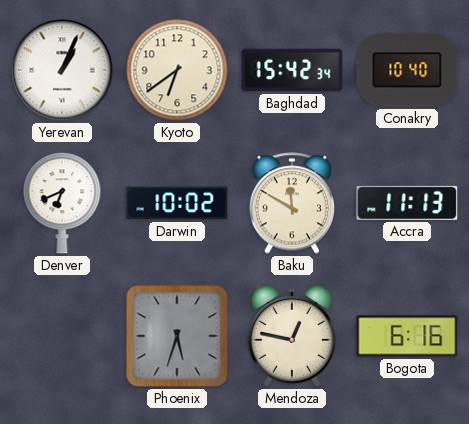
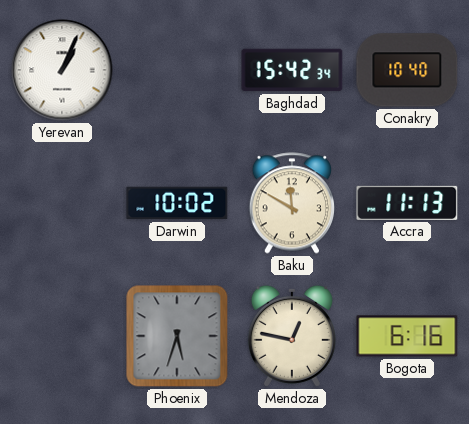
Kyoto: 6:39 -> none
Denver: 6:41 -> none
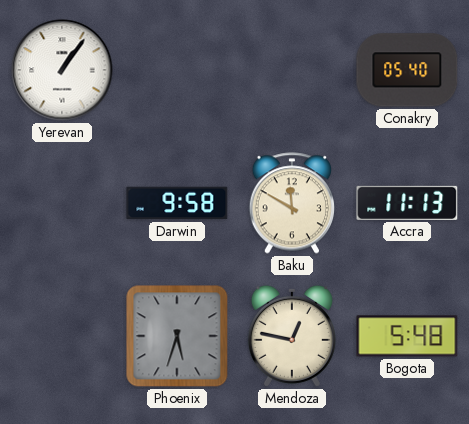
Yerevan: 1:04 -> 1:06
Baghdad: 15:42 -> none
Conakry: 10:40 -> 05:40
Darwin: 10:02 -> 9:58
Bogota: 6:16 -> 5:48
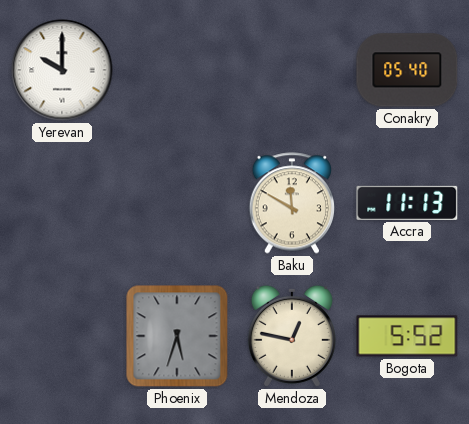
Yerevan: 1:06 -> 10:00
Darwin: 9:58 -> none
Bogota: 5:48 -> 5:52
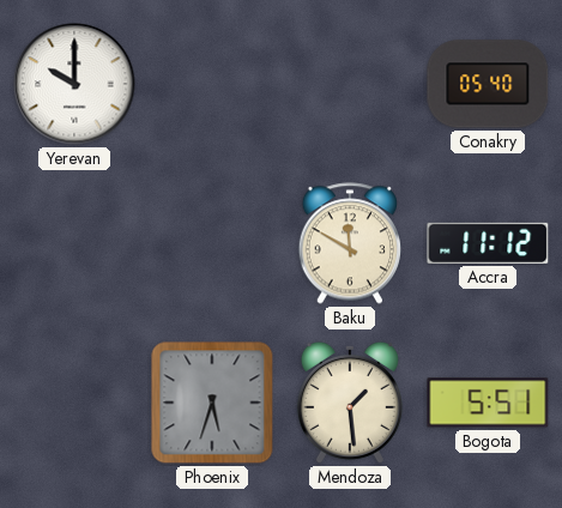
Accra: 11:13 -> 11:12
Mendoza: 12:47 -> 1:29
Bogota: 5:52 -> 5:51
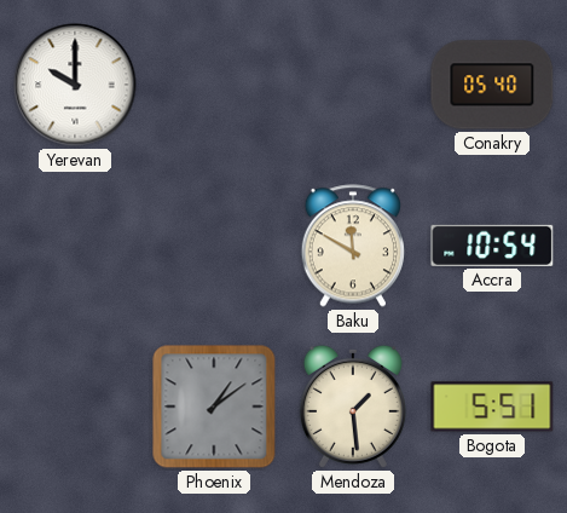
Accra: 11:12 -> 10:54
Phoenix: 5:33 -> 1:09
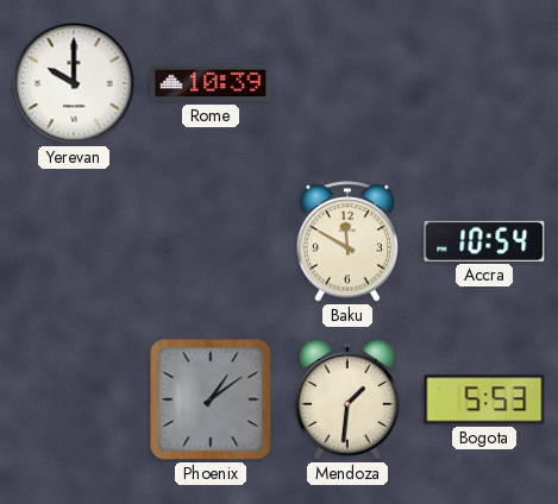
Rome: none -> 10:39
Conakry: 05:40 -> none
Mendoza: 1:29 -> 1:31
Bogota: 5:51 -> 5:53
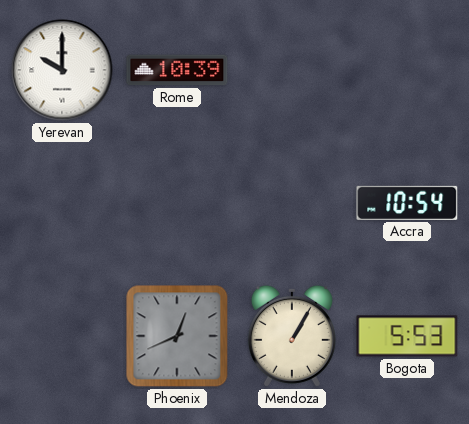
Baku: 11:50 -> none
Phoenix: 1:09 -> 12:41
Mendoza: 1:31 -> 1:05
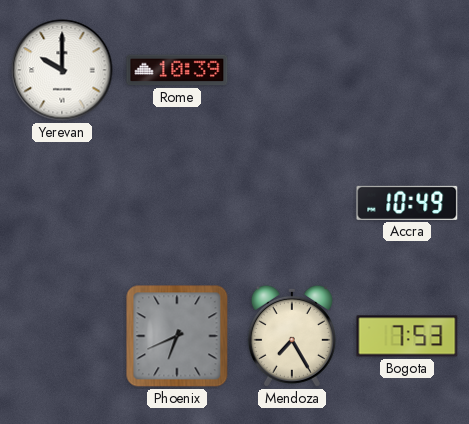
Accra: 10:54 -> 10:49
Phoenix: 12:41 -> 6:41
Mendoza: 1:05 -> 7:25
Bogota: 5:53 -> 7:53
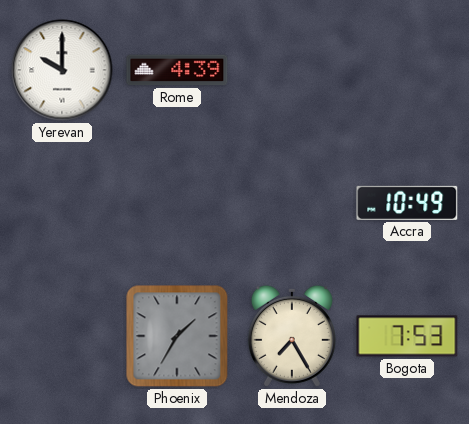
Rome: 10:39 -> 4:39
Phoenix: 6:41 -> 1:35
